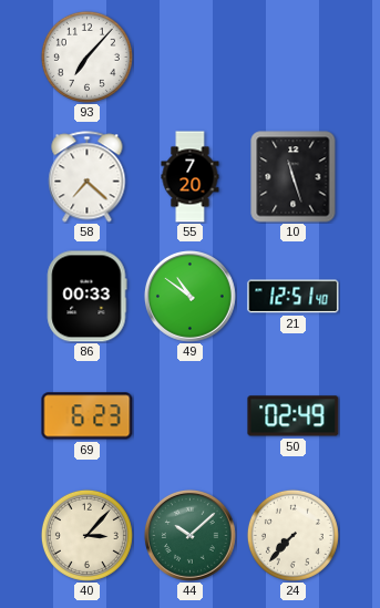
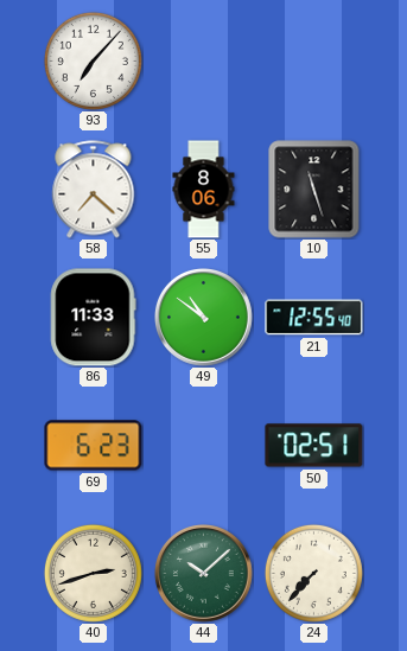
55: 7:20 -> 8:06
86: 00:33 -> 11:33
21: 12:51 -> 12:55
50: 02:49 -> 02:51
40: 3:07 -> 2:42
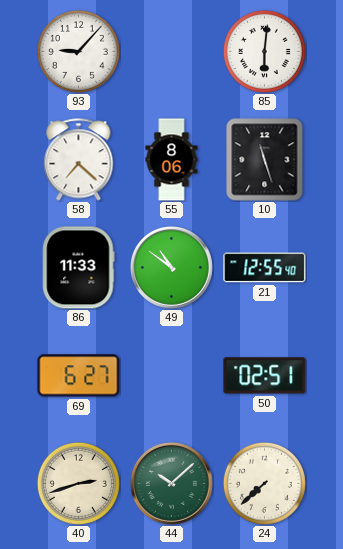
93: 7:07 -> 9:07
85: none -> 6:01
69: 6:23 -> 6:27
24: 7:37 -> 7:38
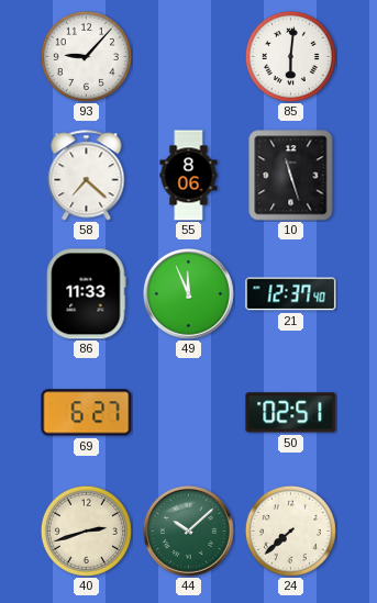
49: 10:51 -> 11:56
21: 12:55 -> 12:37
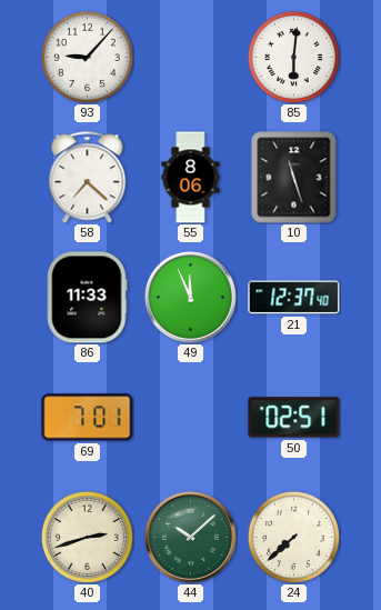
69: 6:27 -> 7:01
